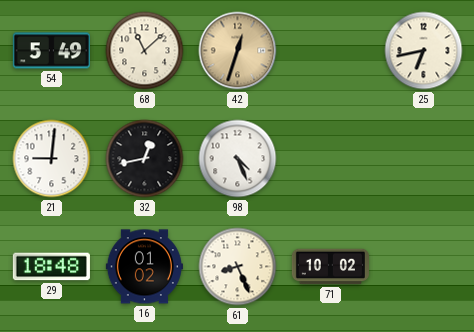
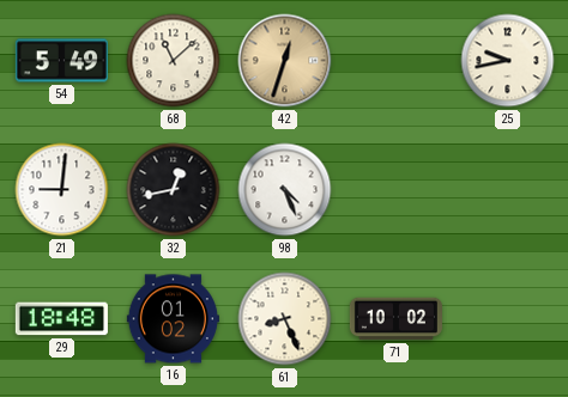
25: 6:43 -> 9:43
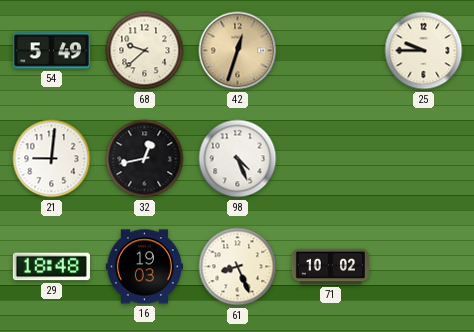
68: 11:08 -> 9:38
25: 9:43 -> 9:45
16: 01:02 -> 19:03
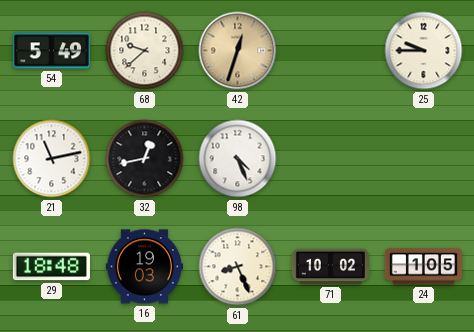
21: 9:01 -> 11:13
24: none -> 1:05
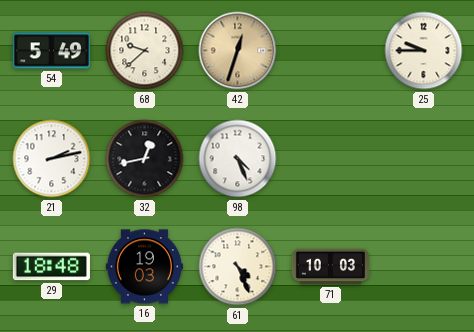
21: 11:13 -> 2:13
61: 8:26 -> 4:26
71: 10:02 -> 10:03
24: 1:05 -> none
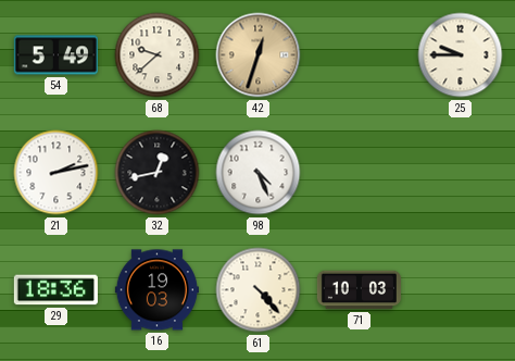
29: 18:48 -> 18:36
61: 4:26 -> 4:23
